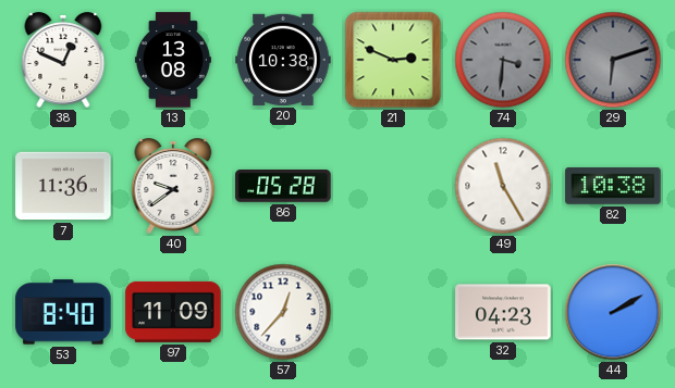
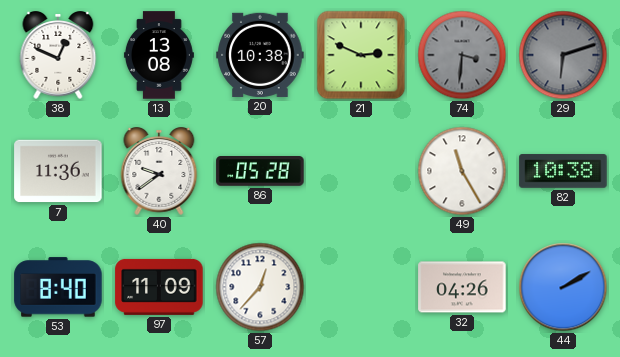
32: 04:23 -> 04:26
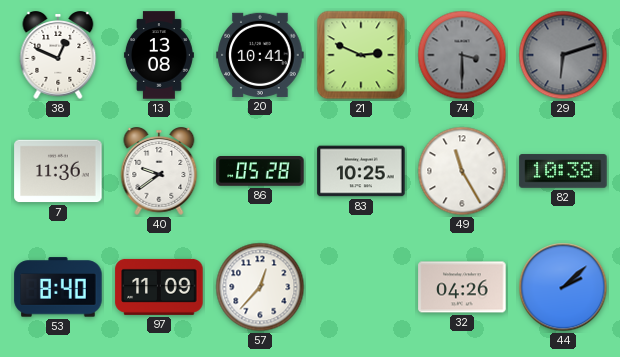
20: 10:38 -> 10:41
74: 3:31 -> 3:30
83: none -> 10:25
44: 2:10 -> 2:08
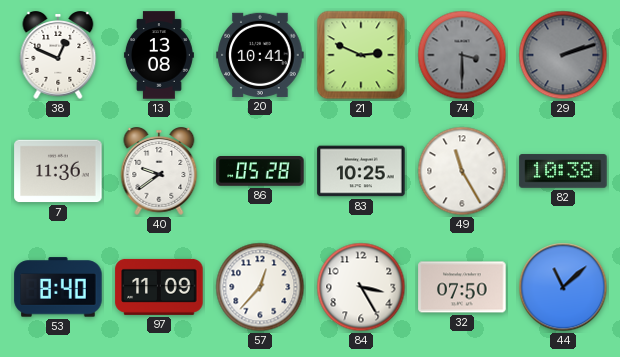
29: 6:12 -> 2:12
84: none -> 3:25
32: 04:26 -> 07:50
44: 2:08 -> 11:08
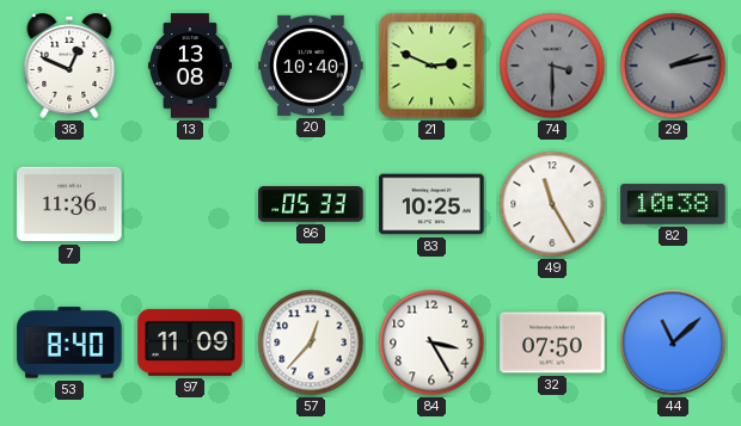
20: 10:41 -> 10:40
29: 2:12 -> 2:13
40: 9:39 -> none
86: 05:28 -> 05:33
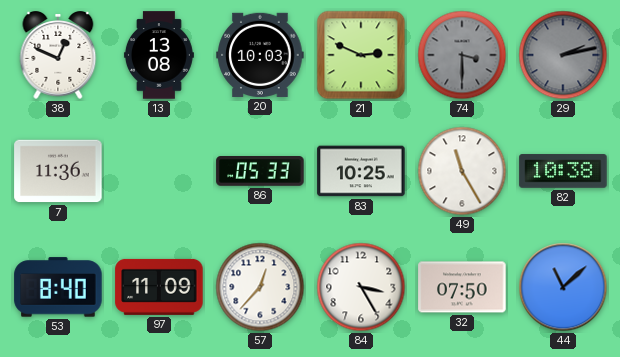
20: 10:40 -> 10:03
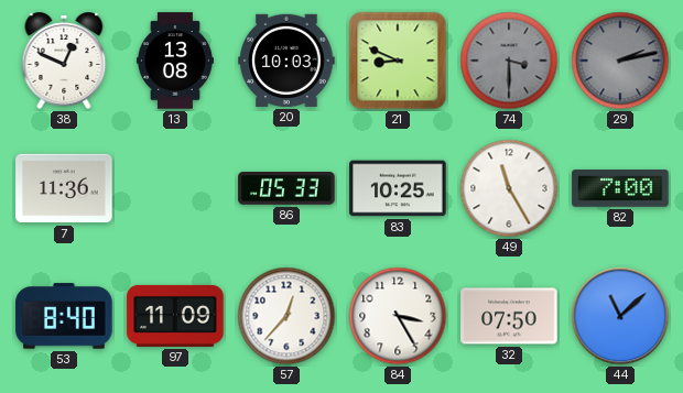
21: 2:49 -> 8:49
82: 10:38 -> 7:00
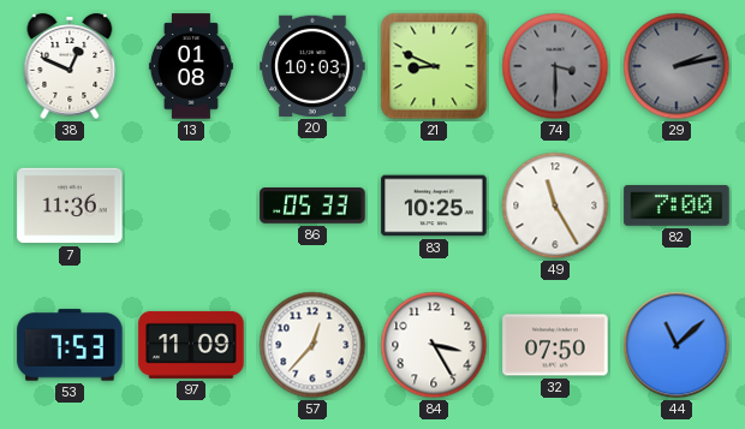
13: 13:08 -> 01:08
53: 8:40 -> 7:53
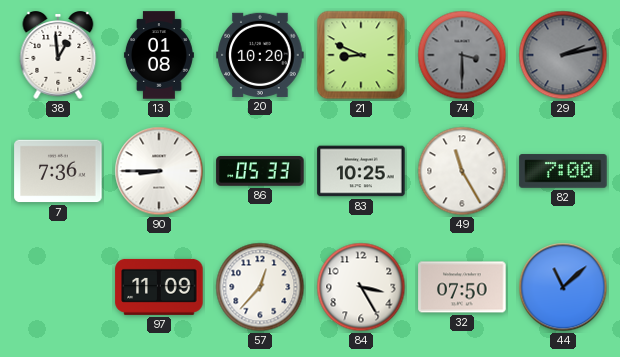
38: 12:49 -> 12:59
20: 10:03 -> 10:20
7: 11:36 -> 7:36
90: none -> 8:45
53: 7:53 -> none
